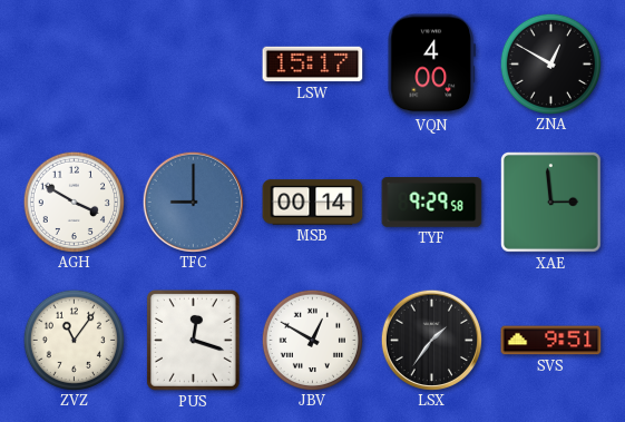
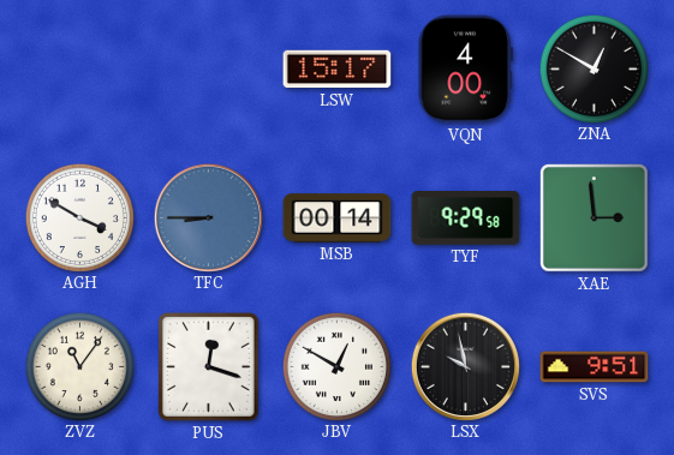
TFC: 9:00 -> 8:45
LSX: 1:36 -> 9:58
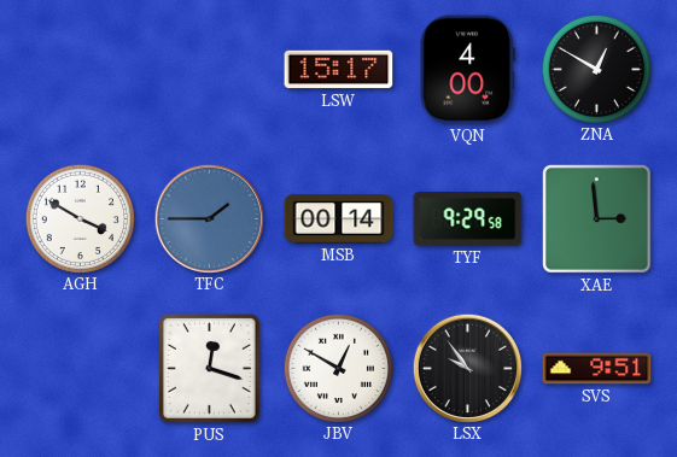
TFC: 8:45 -> 1:45
ZVZ: 11:06 -> none
LSX: 9:58 -> 9:54
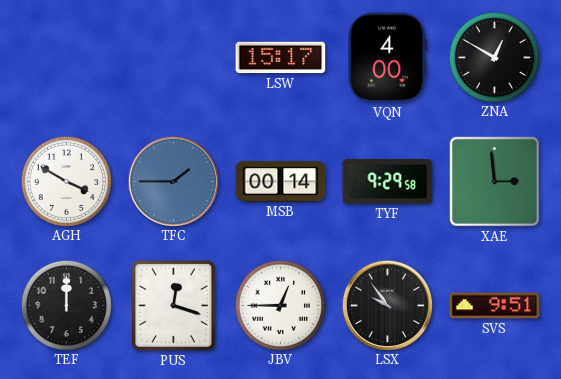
TEF: none -> 12:00
JBV: 12:50 -> 12:45
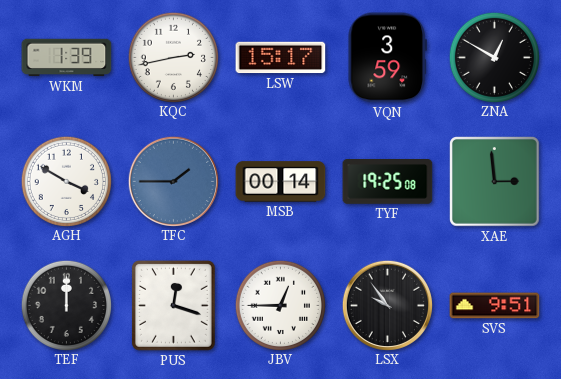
WKM: none -> 1:39
KQC: none -> 2:43
VQN: 4:00 -> 3:59
TYF: 9:29 -> 19:25
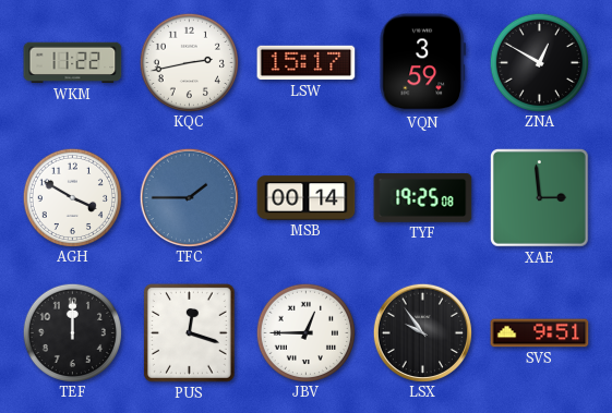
WKM: 1:39 -> 11:22
